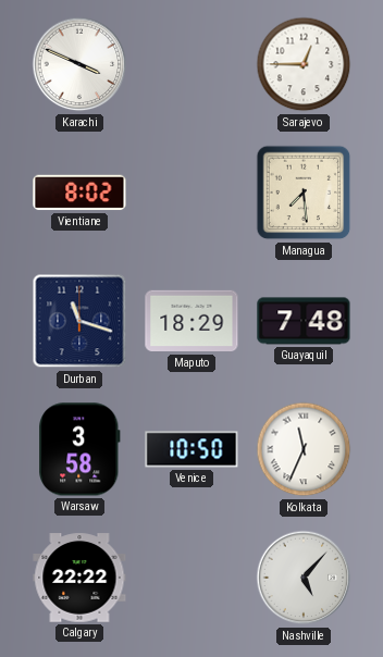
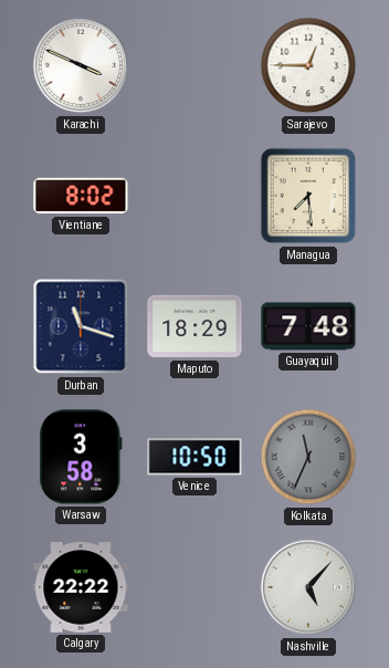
Kolkata dial: white -> grey
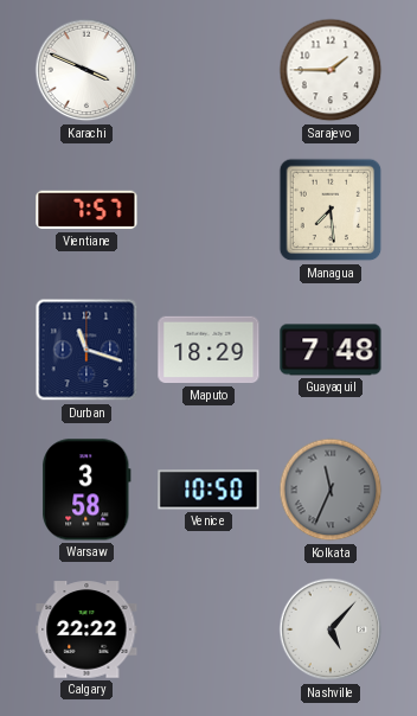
Sarajevo: 12:45 -> 1:45
Vientiane: 8:02 -> 7:57
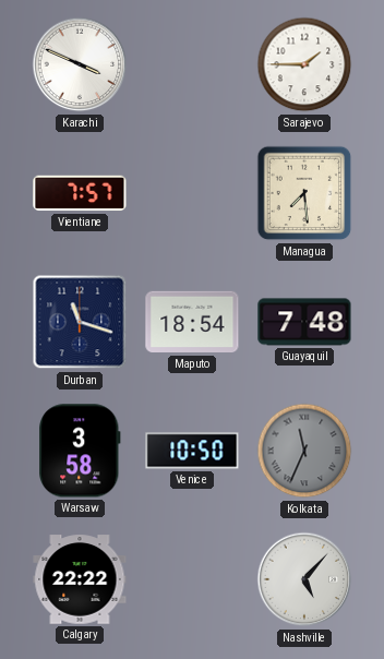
Maputo: 18:29 -> 18:54
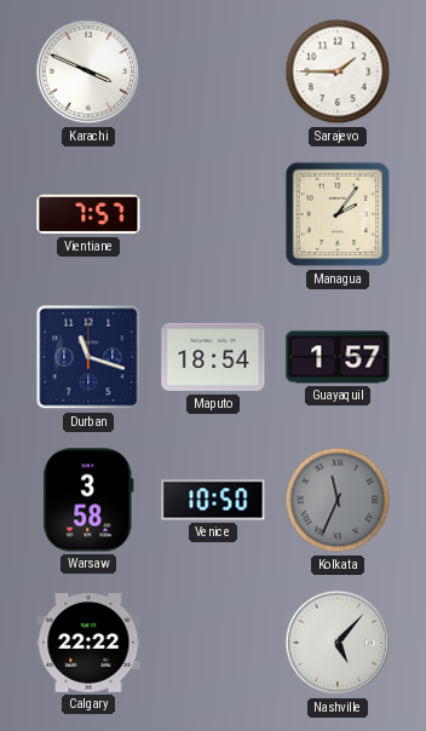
Managua: 7:29 -> 2:06
Guayaquil: 7:48 -> 1:57
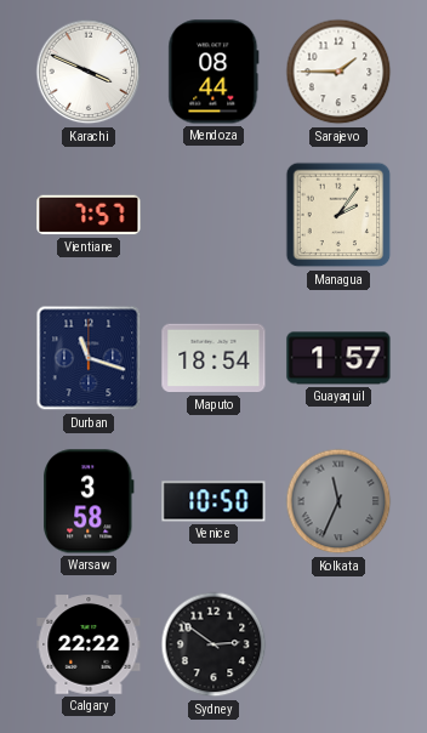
Mendoza: none -> 08:44
Sydney: none -> 2:51
Nashville: 5:07 -> none
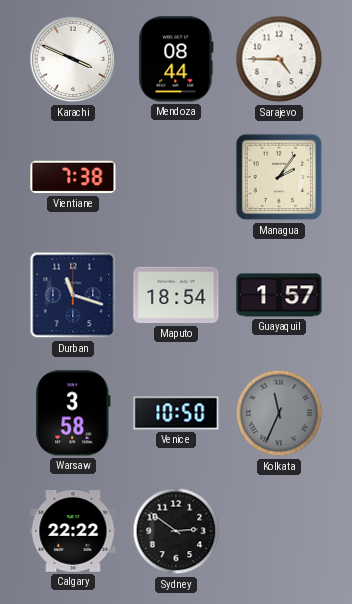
Sarajevo: 1:45 -> 4:45
Vientiane: 7:57 -> 7:38
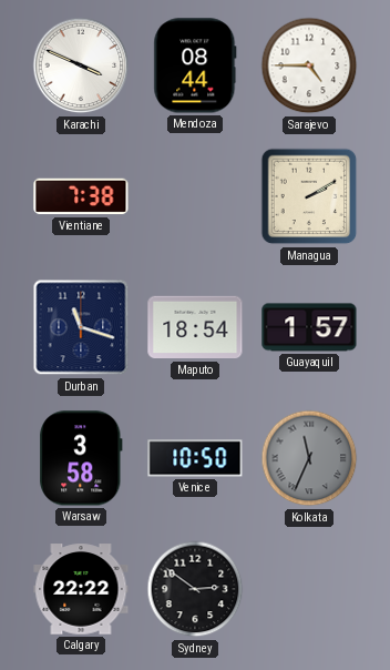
Managua: 2:06 -> 2:10
